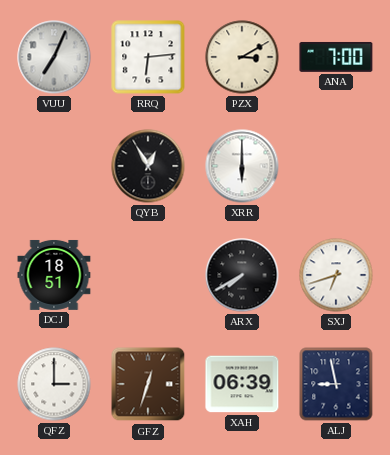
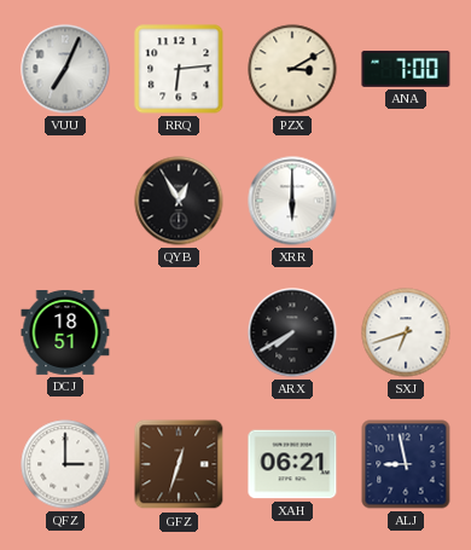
XAH: 06:39 -> 06:21
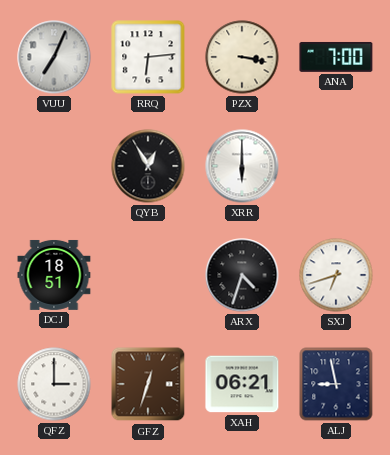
PZX: 3:10 -> 3:17
ARX: 7:40 -> 4:33
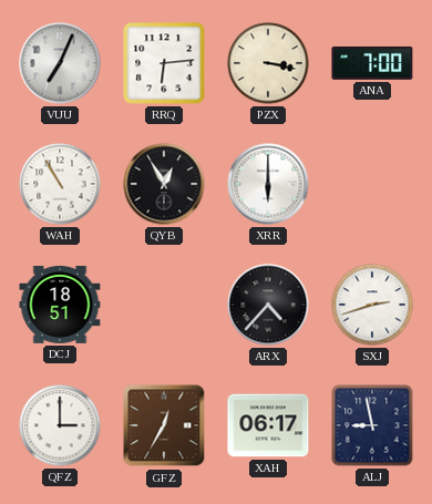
WAH: none -> 10:55
ARX: 4:33 -> 4:37
SXJ: 6:42 -> 2:42
GFZ: 12:33 -> 12:35
XAH: 06:21 -> 06:17
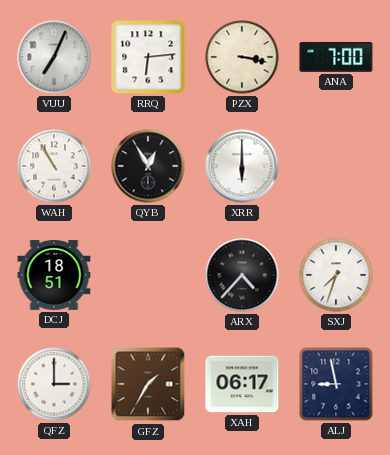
SXJ: 2:42 -> 7:33
GFZ: 12:35 -> 1:35
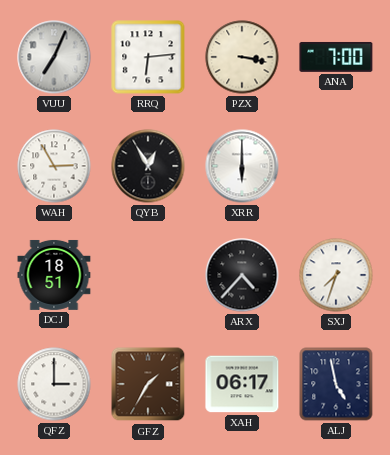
WAH: 10:55 -> 2:55
ALJ: 8:58 -> 4:58
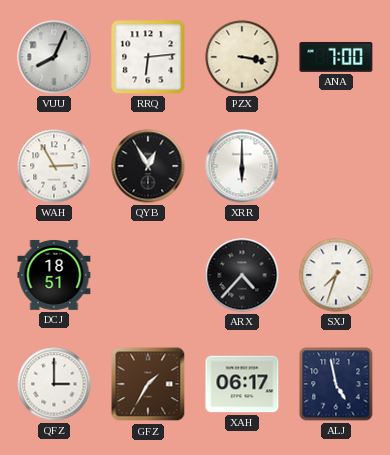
VUU: 7:04 -> 8:04
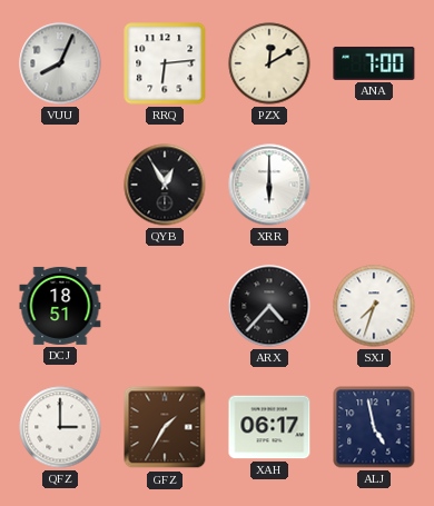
PZX: 3:17 -> 12:10
WAH: 2:55 -> none
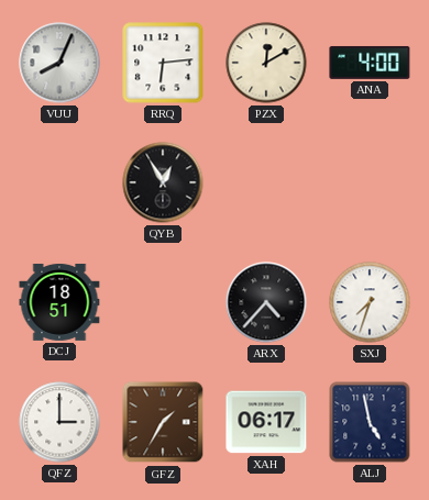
ANA: 7:00 -> 4:00
XRR: 6:00 -> none
